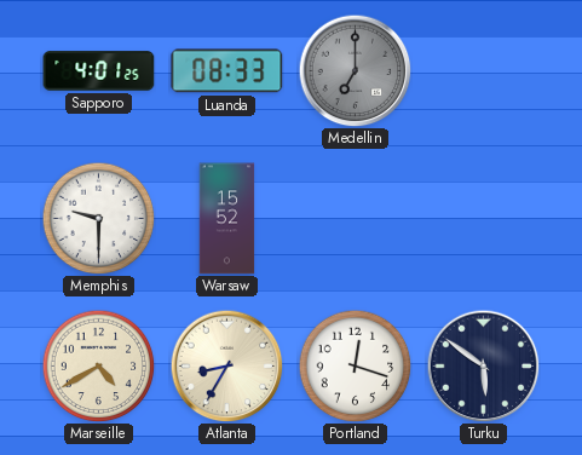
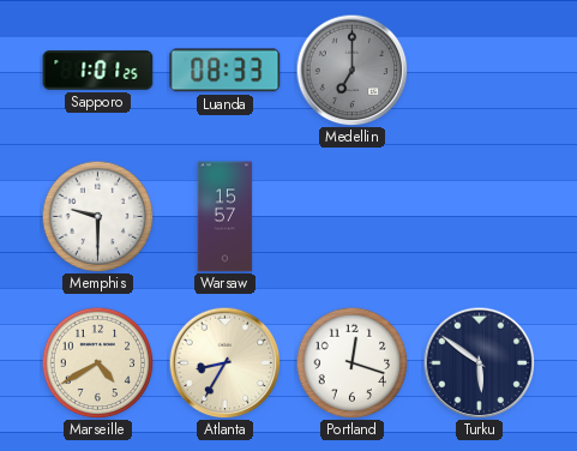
Sapporo: 4:01 -> 1:01
Warsaw: 15:52 -> 15:57
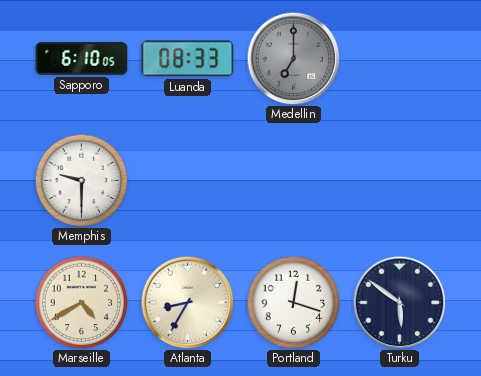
Sapporo: 1:01 -> 6:10
Warsaw: 15:57 -> none
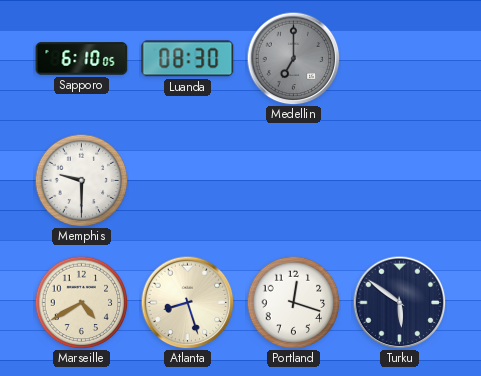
Luanda: 08:33 -> 08:30
Atlanta: 8:35 -> 8:27
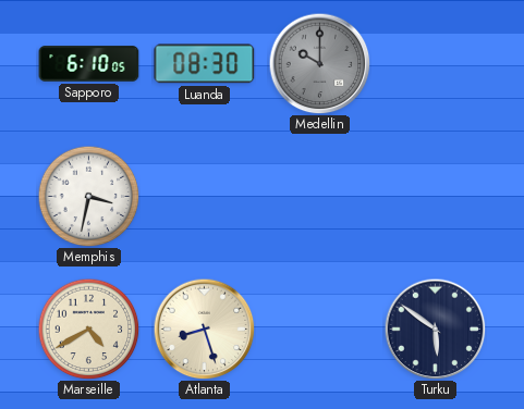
Medellin: 7:00 -> 10:00
Memphis: 9:30 -> 3:32
Portland: 12:18 -> none
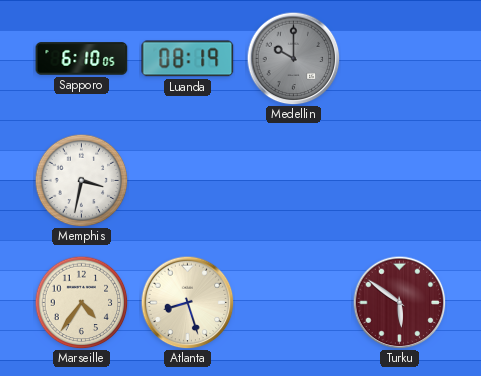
Luanda: 08:30 -> 08:19
Marseille: 4:40 -> 4:36
Turku dial: navy -> burgundy
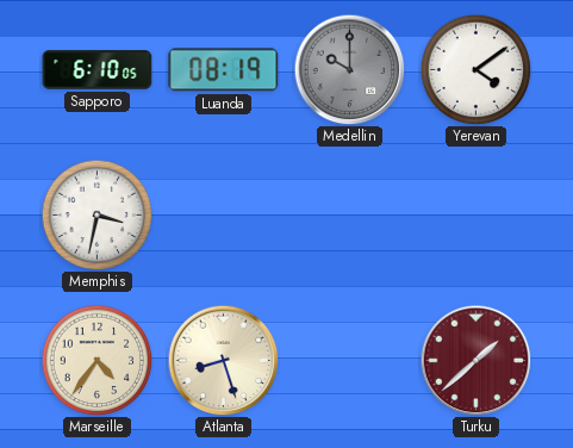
Yerevan: none -> 4:09
Turku: 5:51 -> 1:38
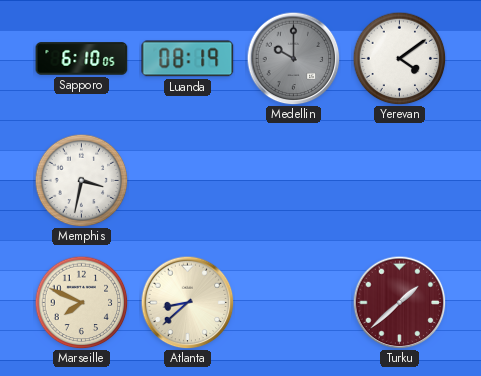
Marseille: 4:36 -> 7:49
Atlanta: 8:27 -> 8:38
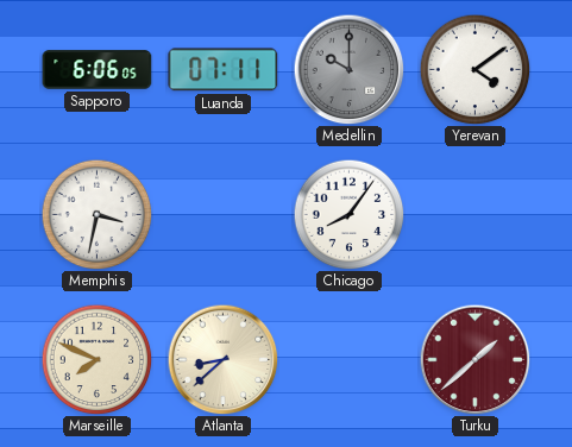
Sapporo: 6:10 -> 6:06
Luanda: 08:19 -> 07:11
Chicago: none -> 8:06
